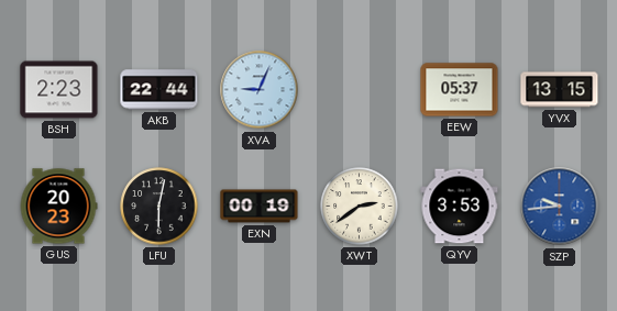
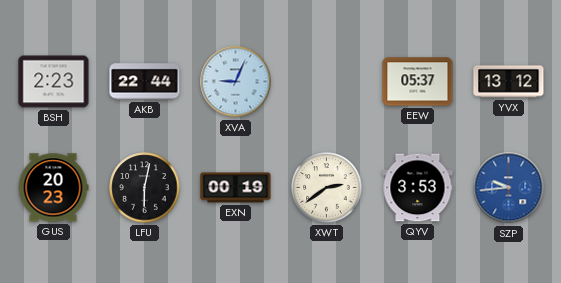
YVX: 13:15 -> 13:12
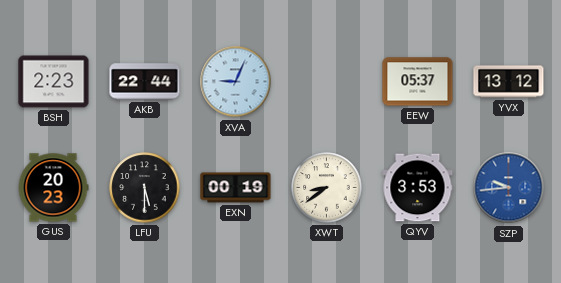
LFU: 6:02 -> 5:30
XWT: 2:39 -> 8:39
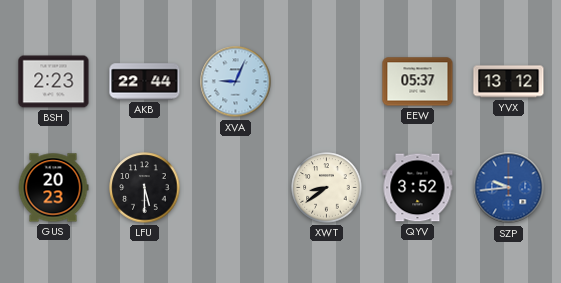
EXN: 00:19 -> none
QYV: 3:53 -> 3:52
